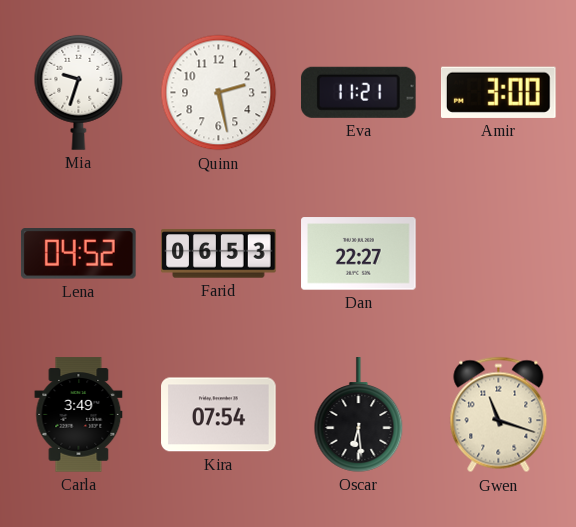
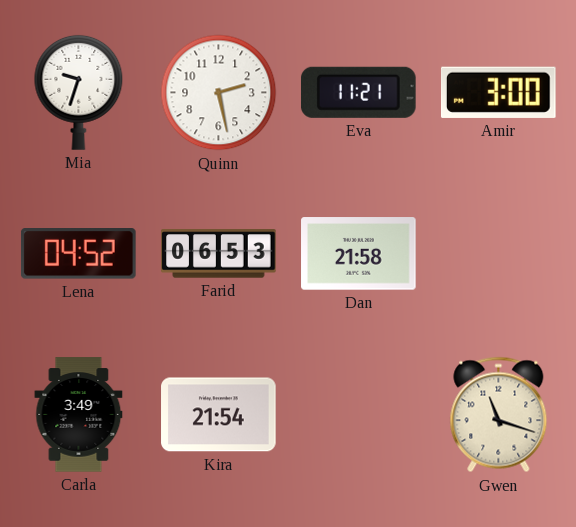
Dan: 22:27 -> 21:58
Kira: 07:54 -> 21:54
Oscar: 6:29 -> none
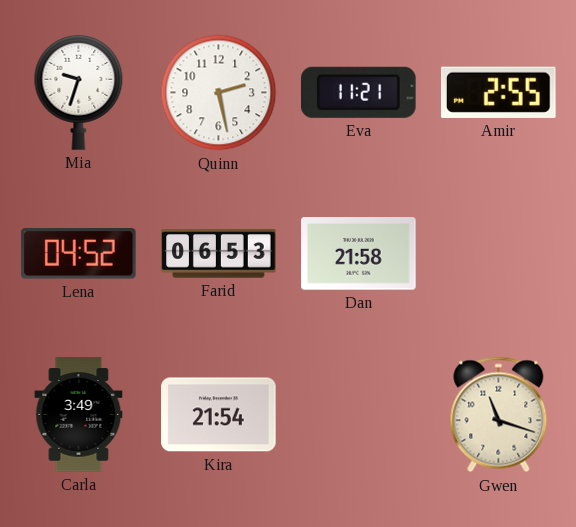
Amir: 3:00 -> 2:55
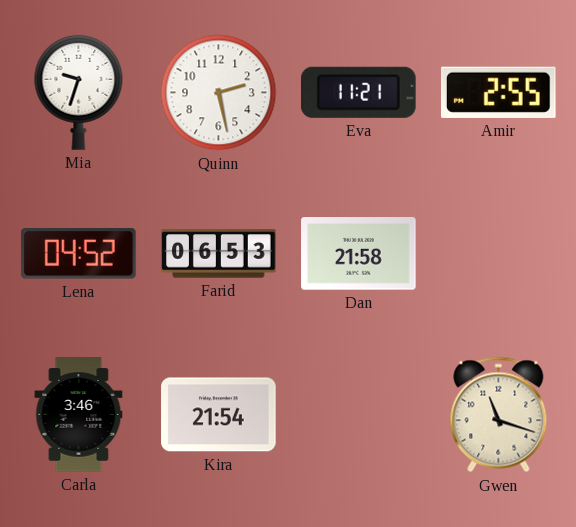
Carla: 3:49 -> 3:46
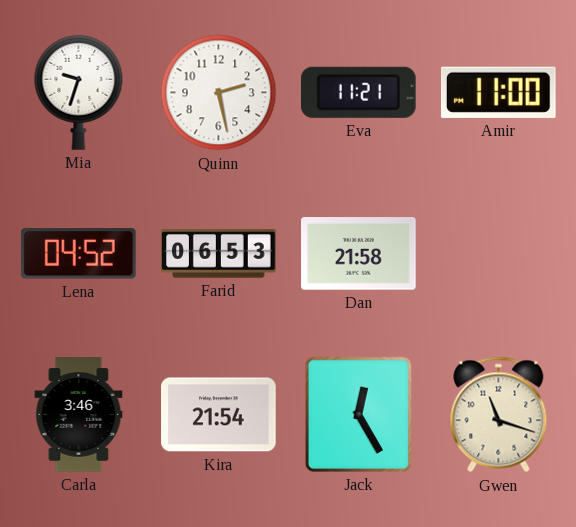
Amir: 2:55 -> 11:00
Jack: none -> 12:25
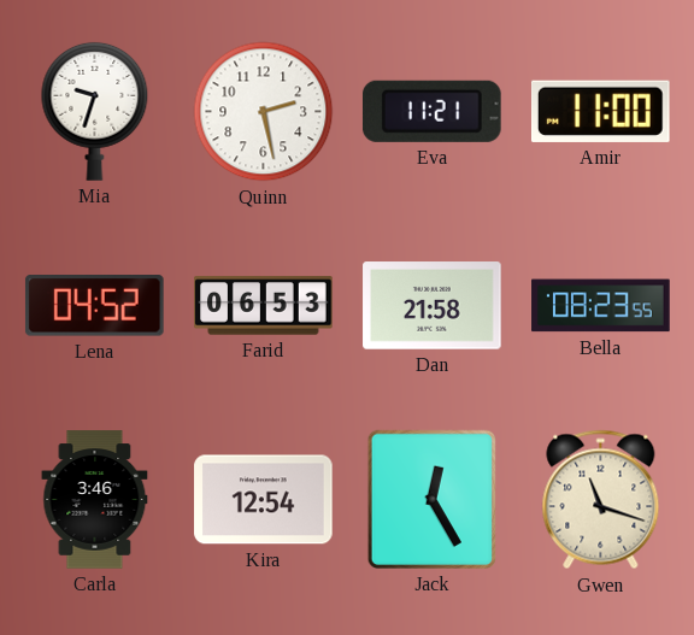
Bella: none -> 08:23
Kira: 21:54 -> 12:54
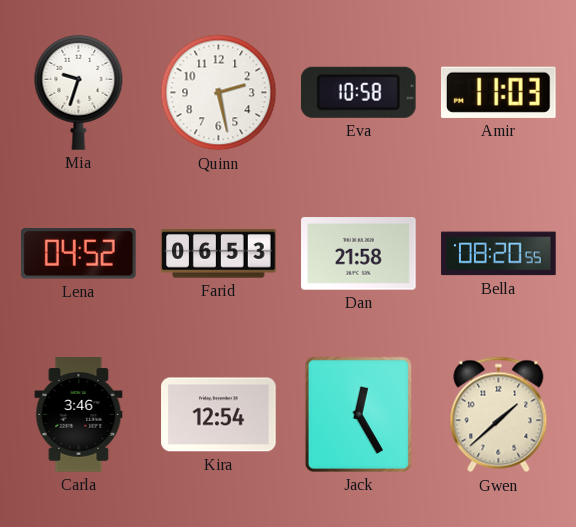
Eva: 11:21 -> 10:58
Amir: 11:00 -> 11:03
Bella: 08:23 -> 08:20
Gwen: 11:18 -> 1:38
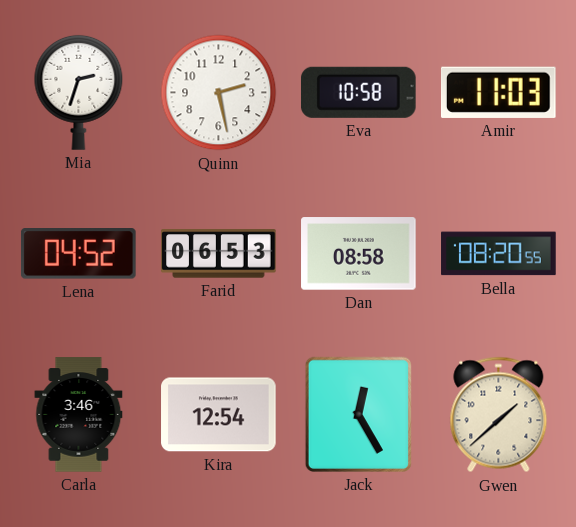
Mia: 9:33 -> 2:33
Dan: 21:58 -> 08:58
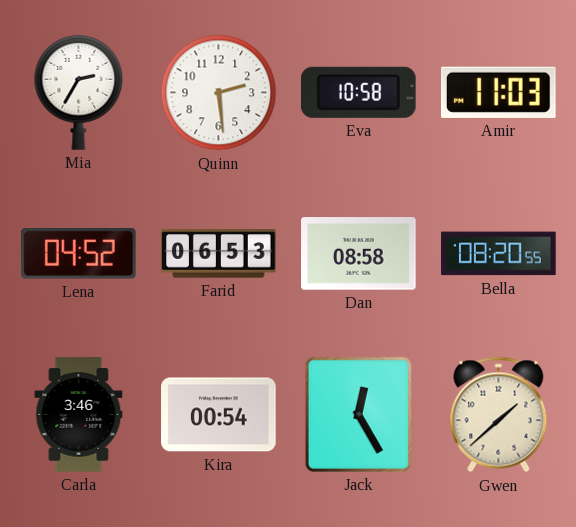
Mia: 2:33 -> 2:35
Quinn: 2:28 -> 2:29
Kira: 12:54 -> 00:54
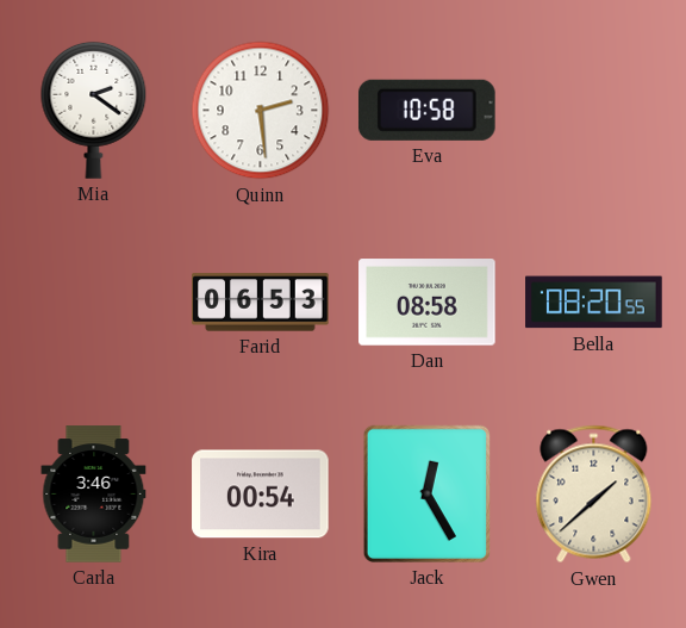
Mia: 2:35 -> 2:21
Amir: 11:03 -> none
Lena: 04:52 -> none
